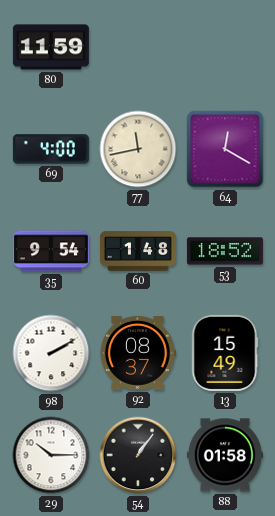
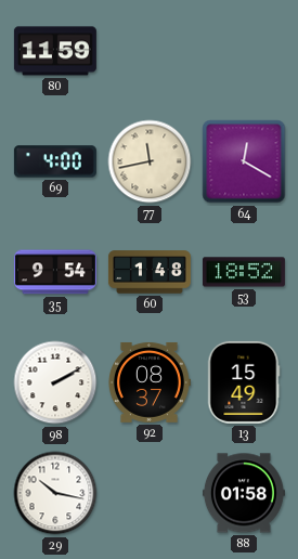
29: 10:15 -> 10:17
54: 1:06 -> none
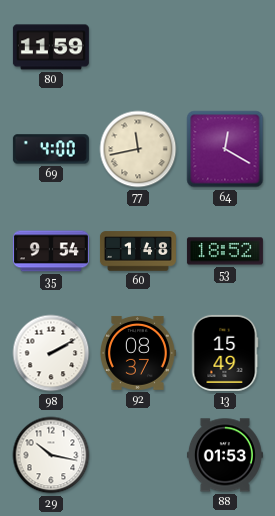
88: 01:58 -> 01:53
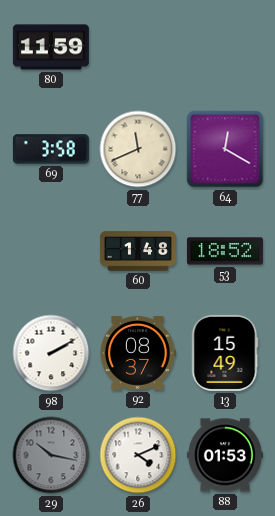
69: 4:00 -> 3:58
77: 11:43 -> 11:41
35: 9:54 -> none
29 dial: white -> grey
26: none -> 4:11
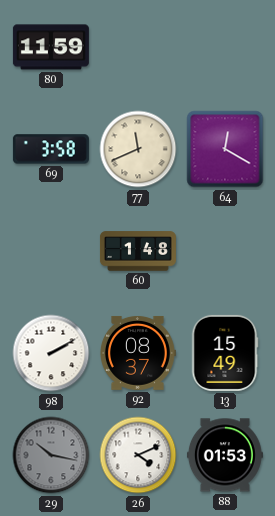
53: 18:52 -> none
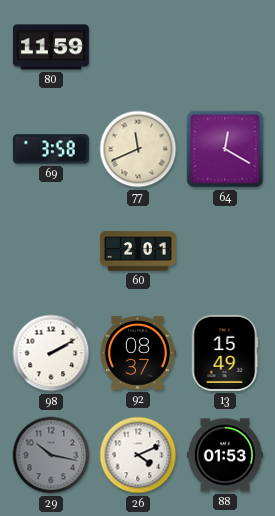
60: 1:48 -> 2:01
